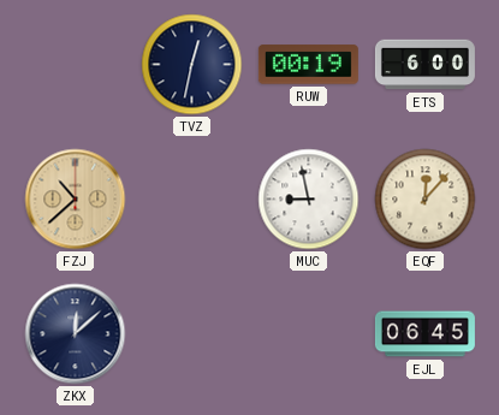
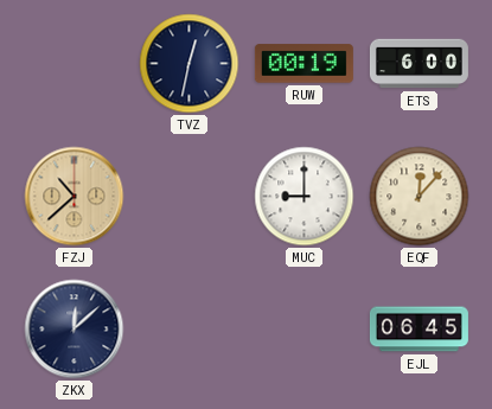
MUC: 8:58 -> 9:00
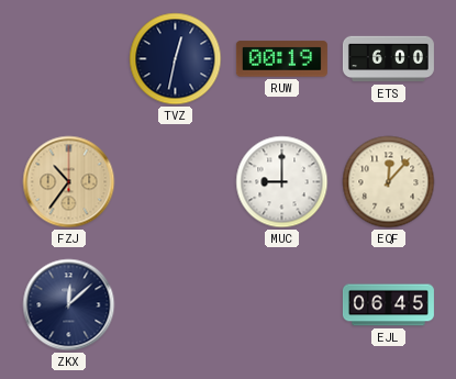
FZJ: 10:38 -> 10:36
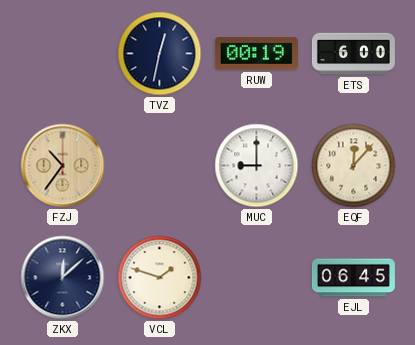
VCL: none -> 1:48
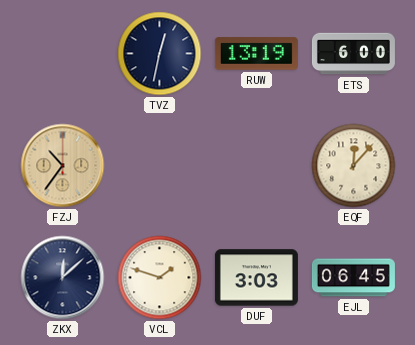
RUW: 00:19 -> 13:19
MUC: 9:00 -> none
DUF: none -> 3:03
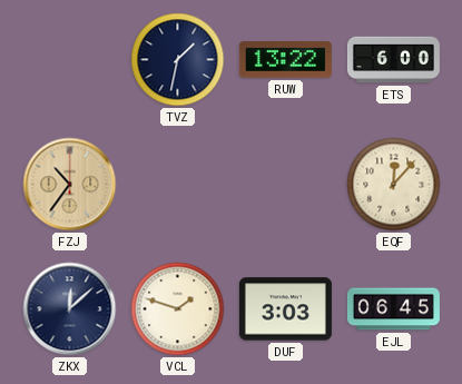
TVZ: 12:32 -> 1:32
RUW: 13:19 -> 13:22
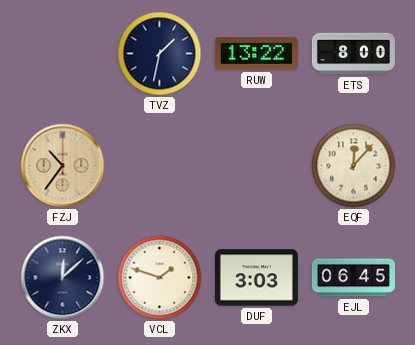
ETS: 6:00 -> 8:00
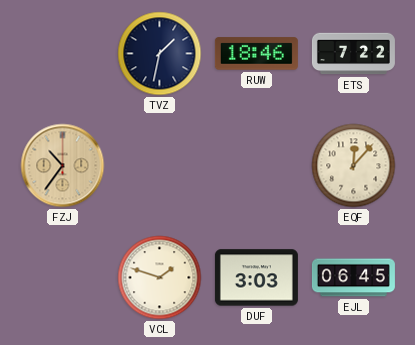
RUW: 13:22 -> 18:46
ETS: 8:00 -> 7:22
ZKX: 12:08 -> none
